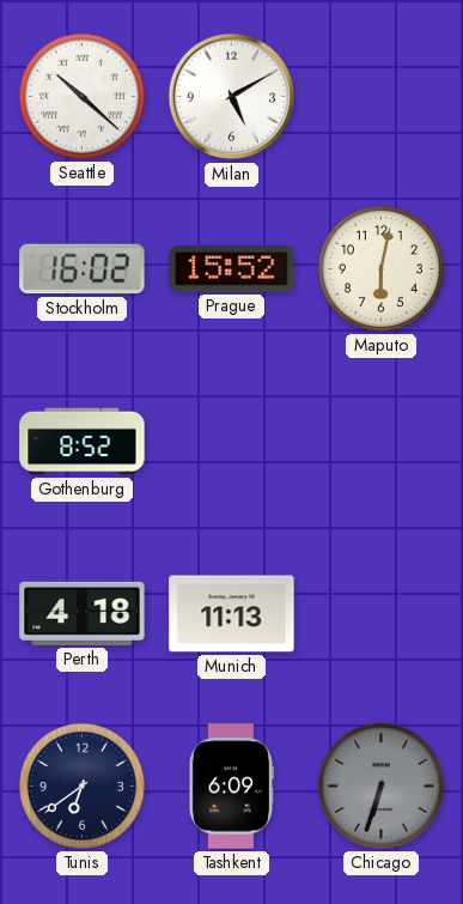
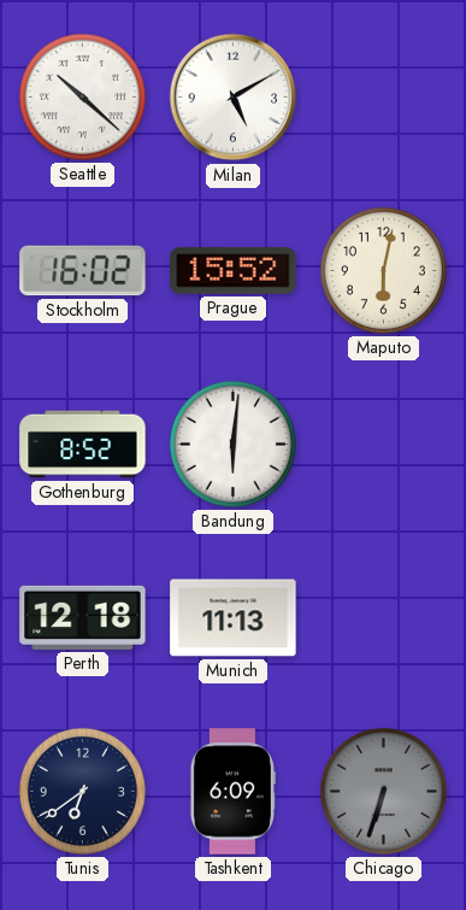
Bandung: none -> 6:01
Perth: 4:18 -> 12:18
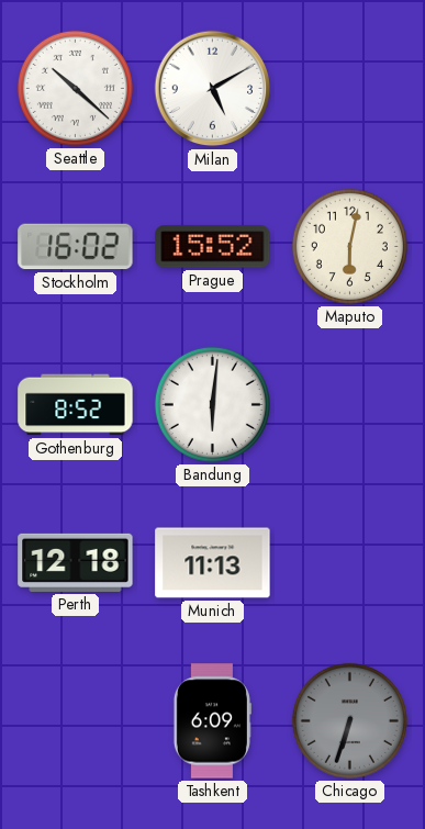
Tunis: 6:39 -> none
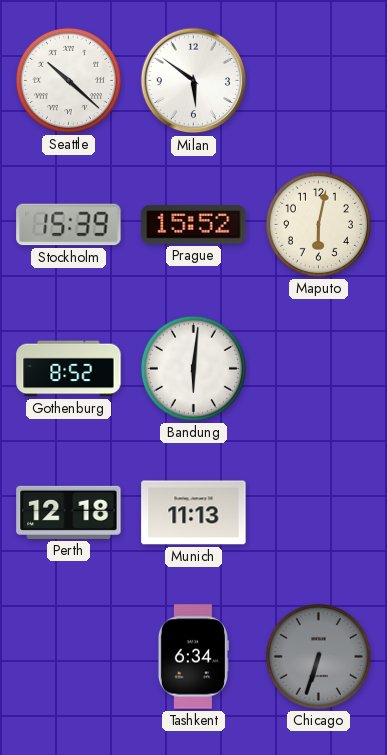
Milan: 5:10 -> 5:51
Stockholm: 16:02 -> 15:39
Tashkent: 6:09 -> 6:34
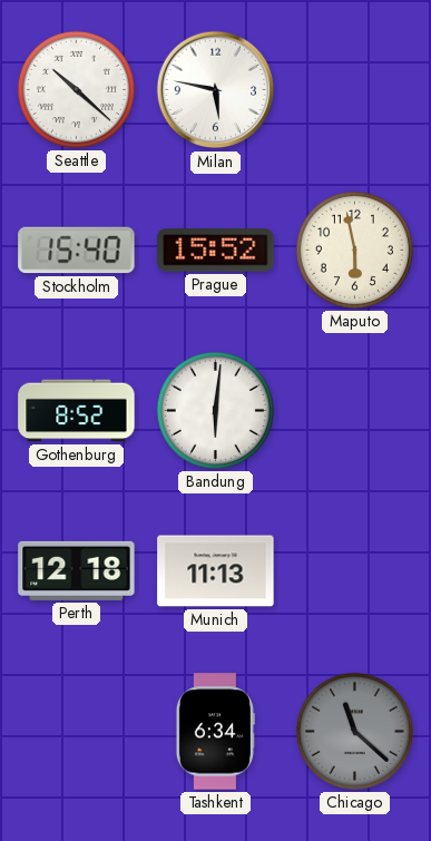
Milan: 5:51 -> 5:47
Stockholm: 15:39 -> 15:40
Maputo: 6:02 -> 5:58
Chicago: 6:33 -> 11:22
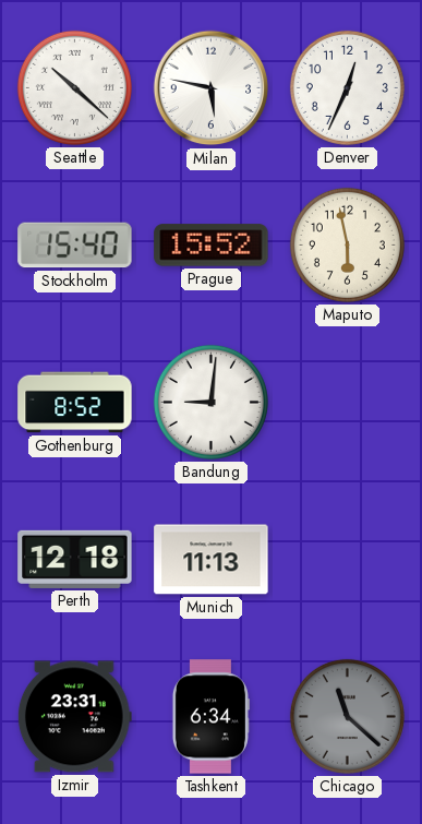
Denver: none -> 12:34
Bandung: 6:01 -> 9:01
Izmir: none -> 23:31
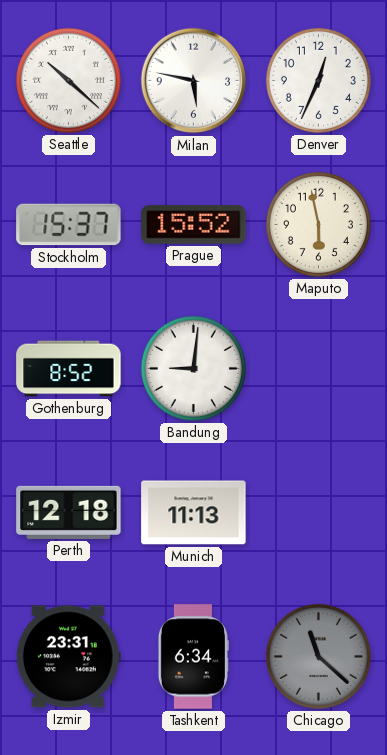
Stockholm: 15:40 -> 15:37
